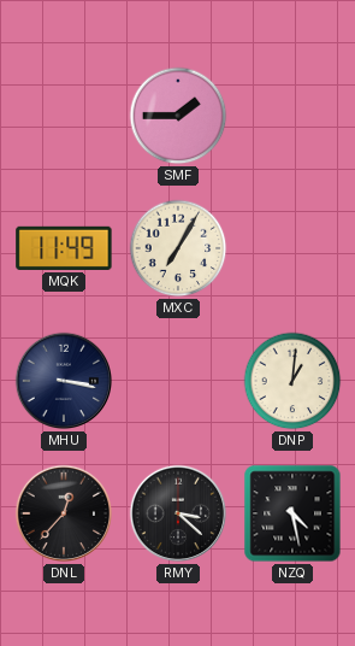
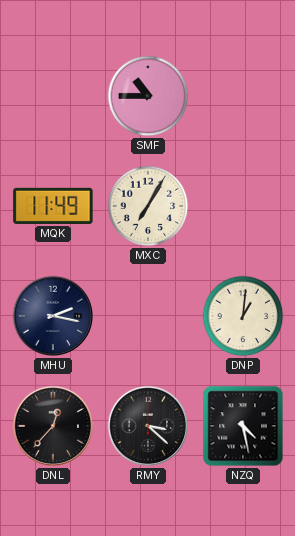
SMF: 1:45 -> 10:45
MHU: 3:17 -> 2:17
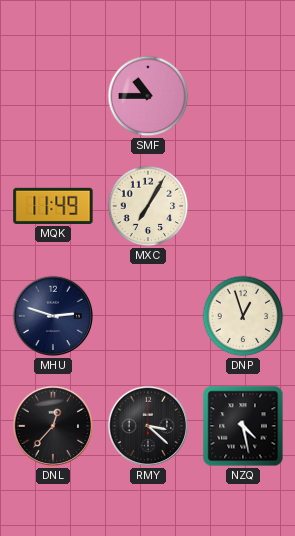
MHU: 2:17 -> 2:48
DNP: 1:01 -> 12:57
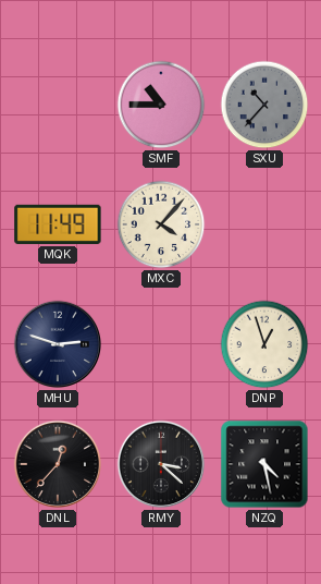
SXU: none -> 10:37
MXC: 7:05 -> 4:07
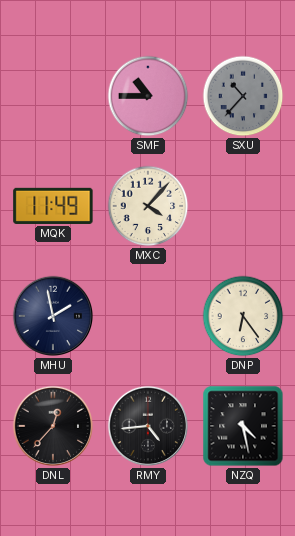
MHU: 2:48 -> 1:58
DNP: 12:57 -> 6:24
RMY: 3:22 -> 4:44
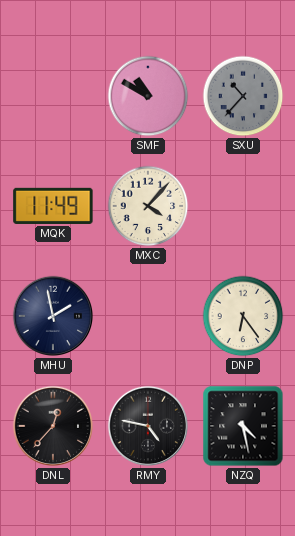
SMF: 10:45 -> 10:50
RMY: 4:44 -> 4:47
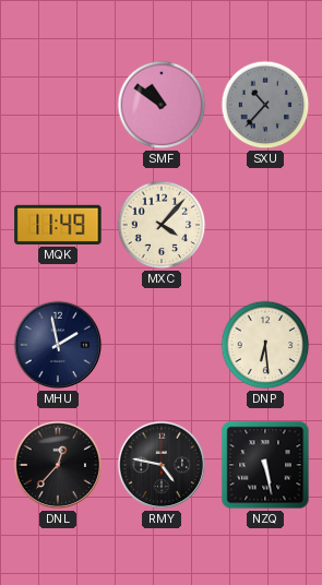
SMF: 10:50 -> 10:51
DNP: 6:24 -> 6:29
NZQ: 4:28 -> 5:28
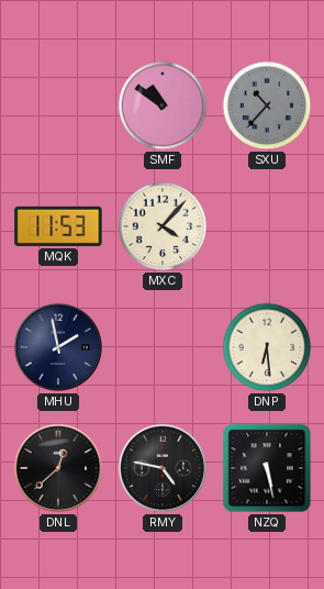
MQK: 11:49 -> 11:53
DNL: 12:37 -> 12:38
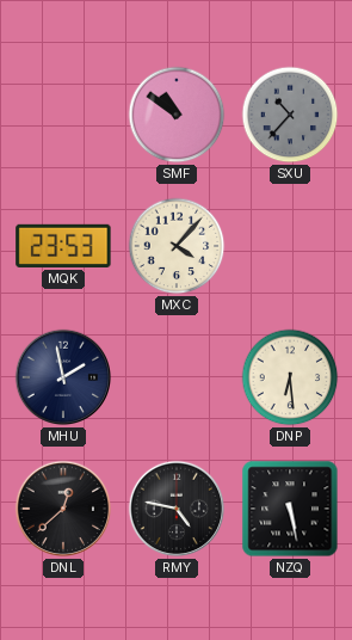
MQK: 11:53 -> 23:53
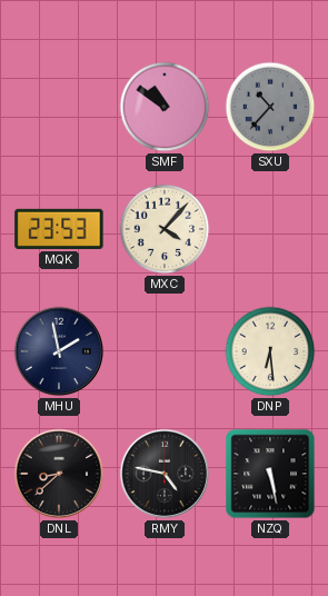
DNL: 12:38 -> 8:38
